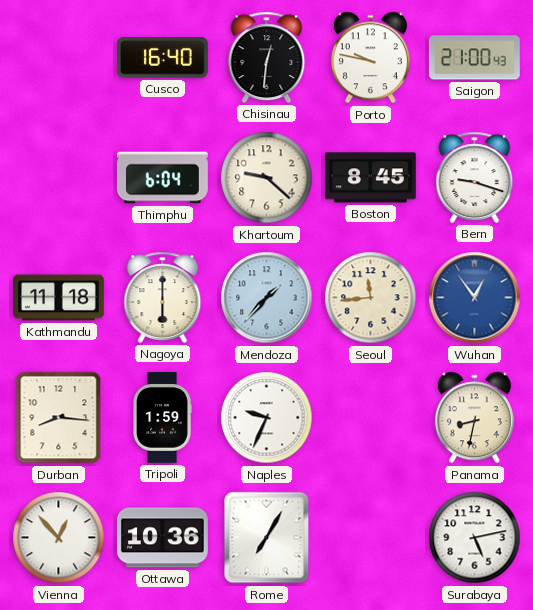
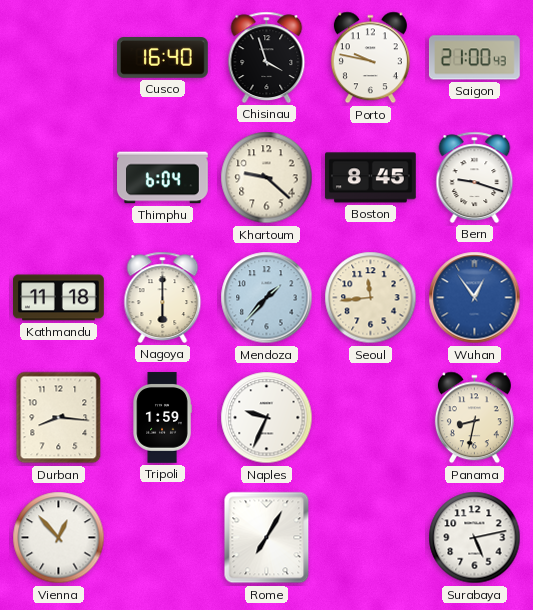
Chisinau: 12:31 -> 3:57
Ottawa: 10:36 -> none
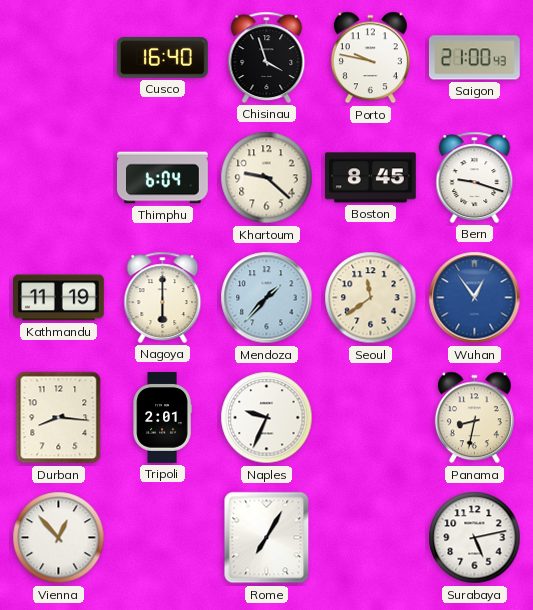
Kathmandu: 11:18 -> 11:19
Seoul: 11:44 -> 11:39
Tripoli: 1:59 -> 2:01
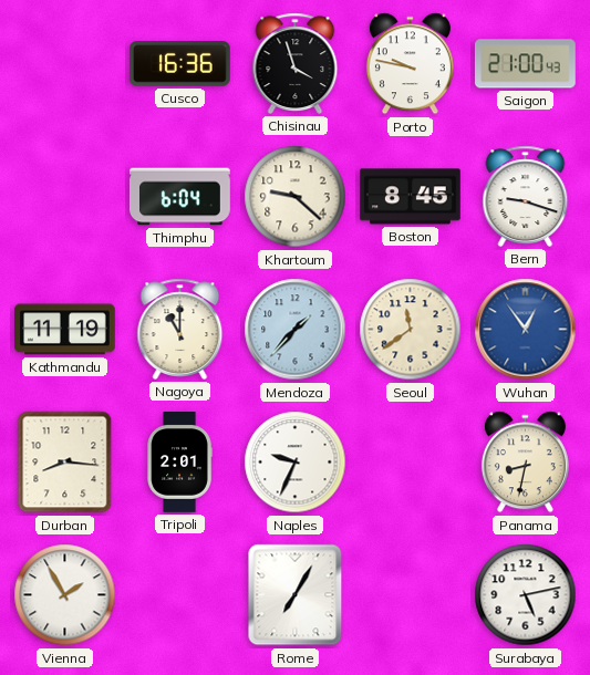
Cusco: 16:40 -> 16:36
Nagoya: 6:00 -> 11:00
Vienna: 12:53 -> 1:55
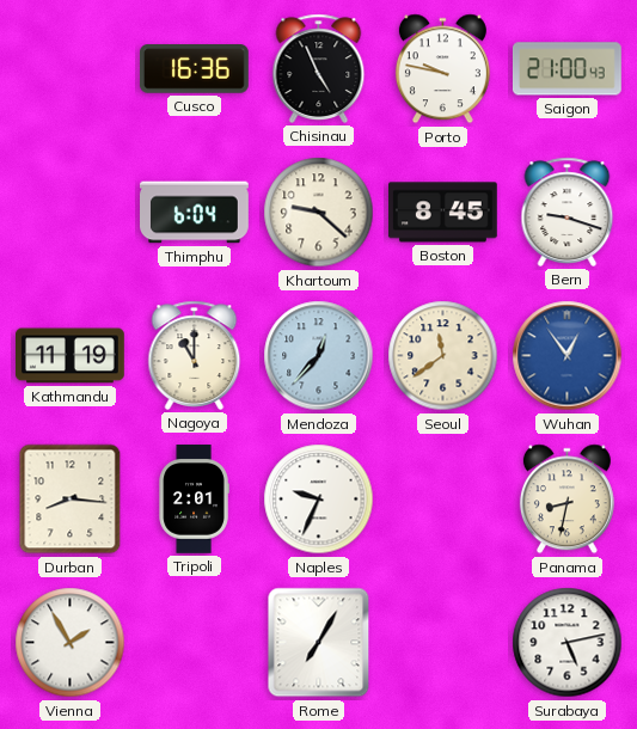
Chisinau: 3:57 -> 4:56
Mendoza: 1:37 -> 12:37
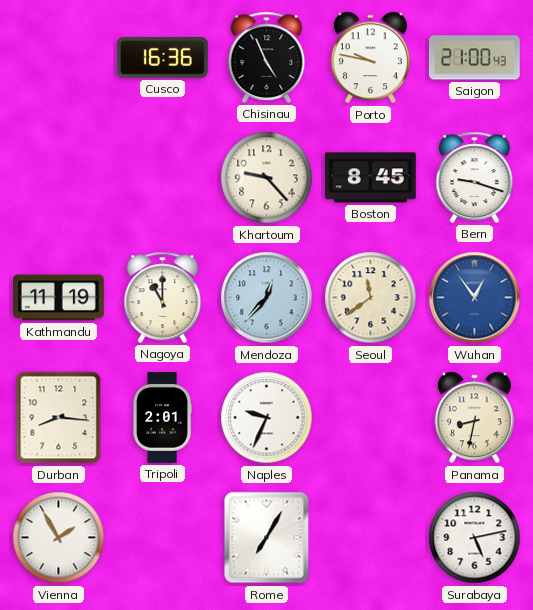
Thimphu: 6:04 -> none
Khartoum: 9:22 -> 9:23
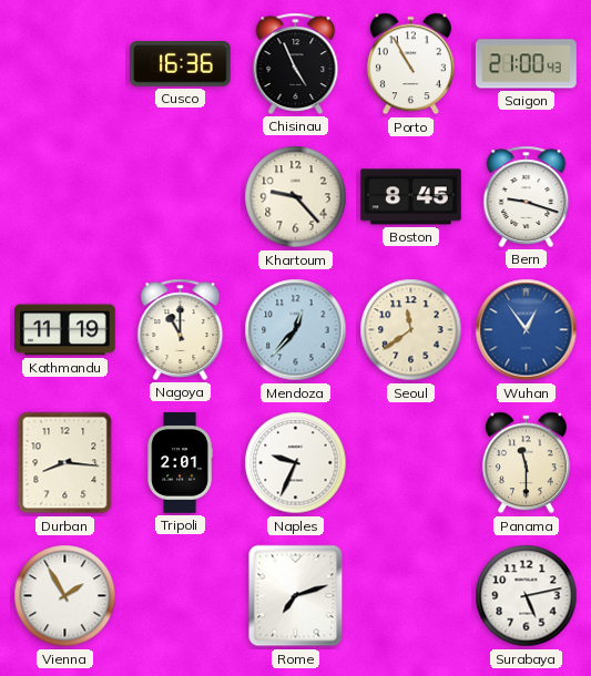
Porto: 9:47 -> 10:55
Panama: 8:32 -> 11:30
Rome: 7:05 -> 7:12
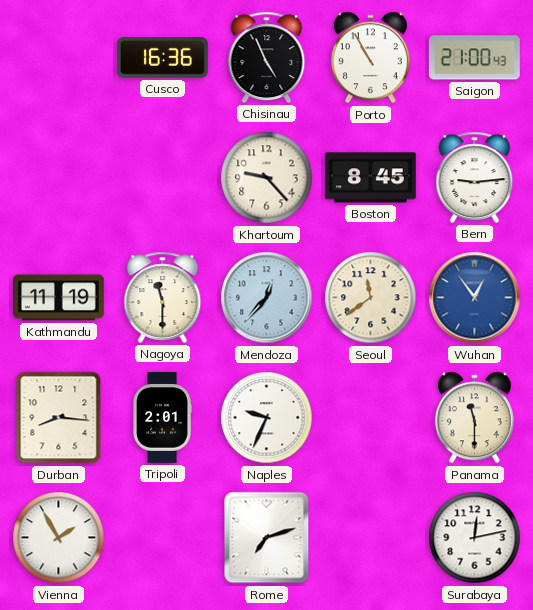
Bern: 9:18 -> 9:14
Nagoya: 11:00 -> 11:30
Surabaya: 5:13 -> 12:13
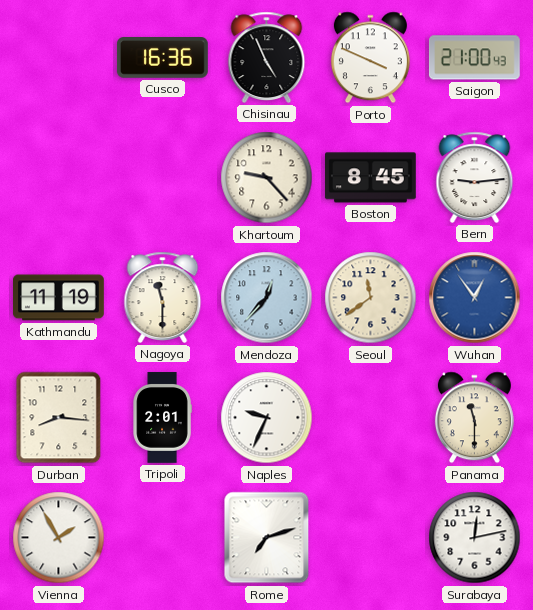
Porto: 10:55 -> 3:49
